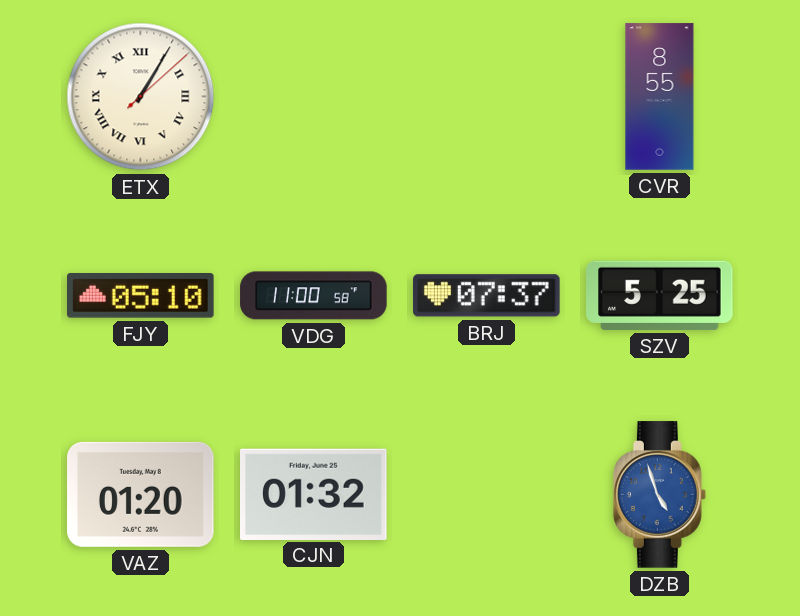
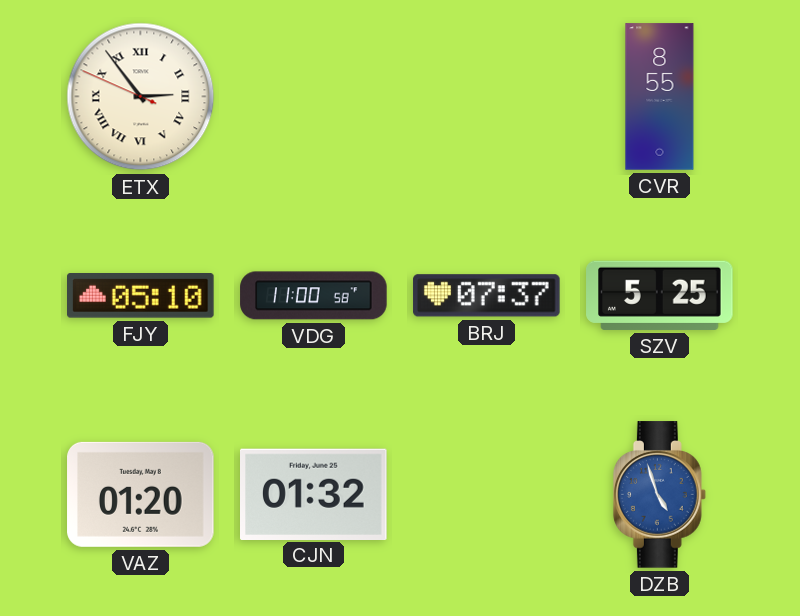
ETX: 1:05 -> 2:53
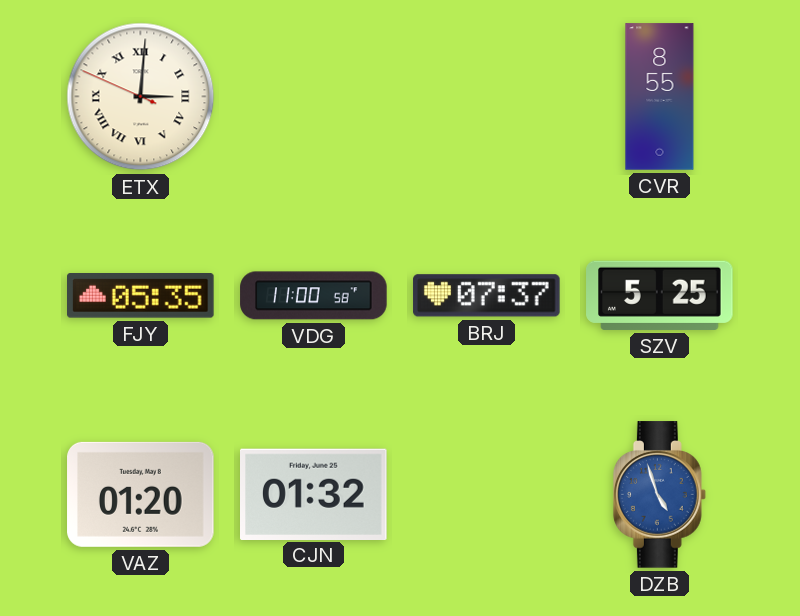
ETX: 2:53 -> 3:00
FJY: 05:10 -> 05:35
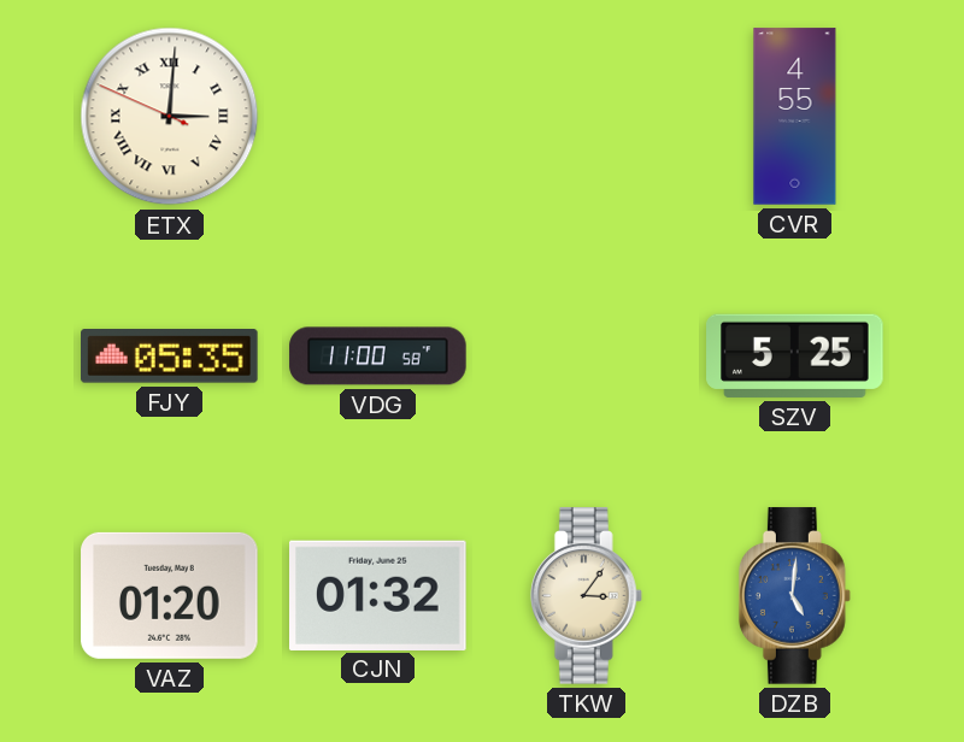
CVR: 8:55 -> 4:55
BRJ: 07:37 -> none
TKW: none -> 3:06
DZB: 4:57 -> 5:01
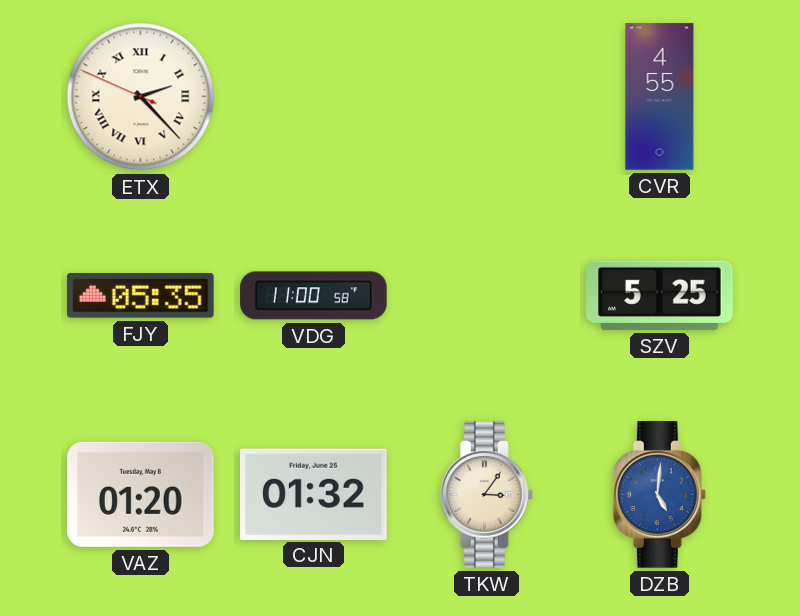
ETX: 3:00 -> 2:22
